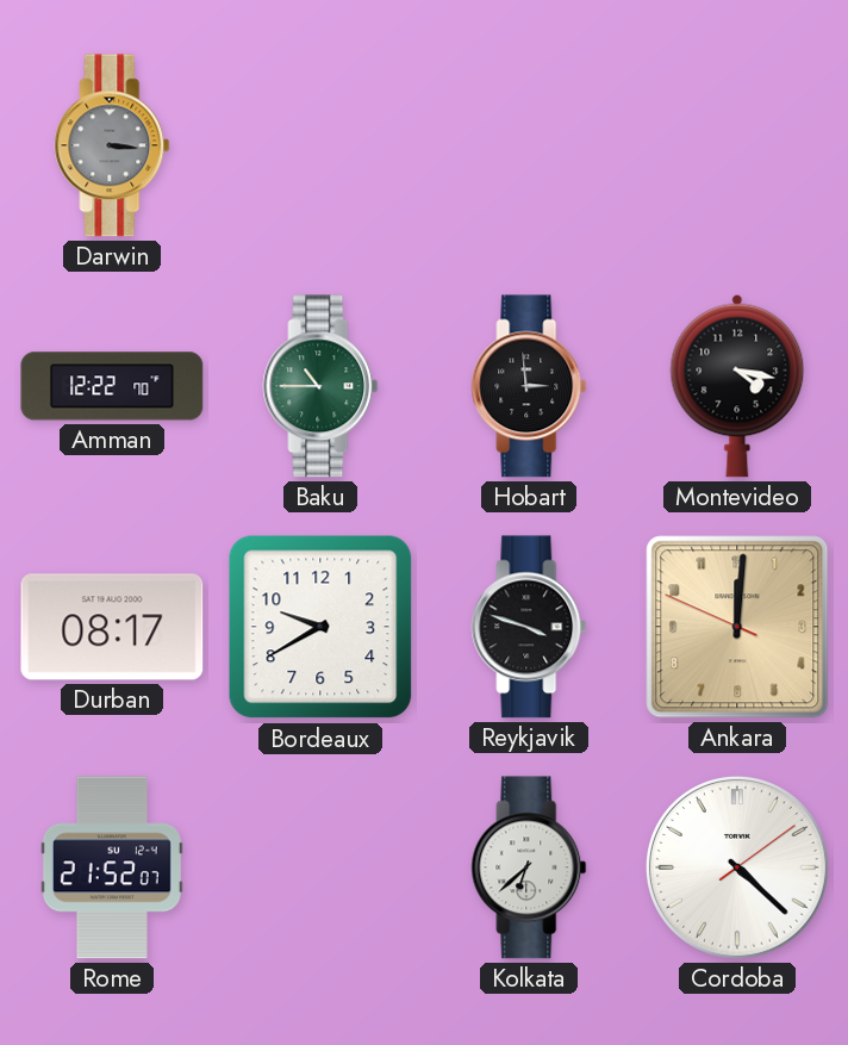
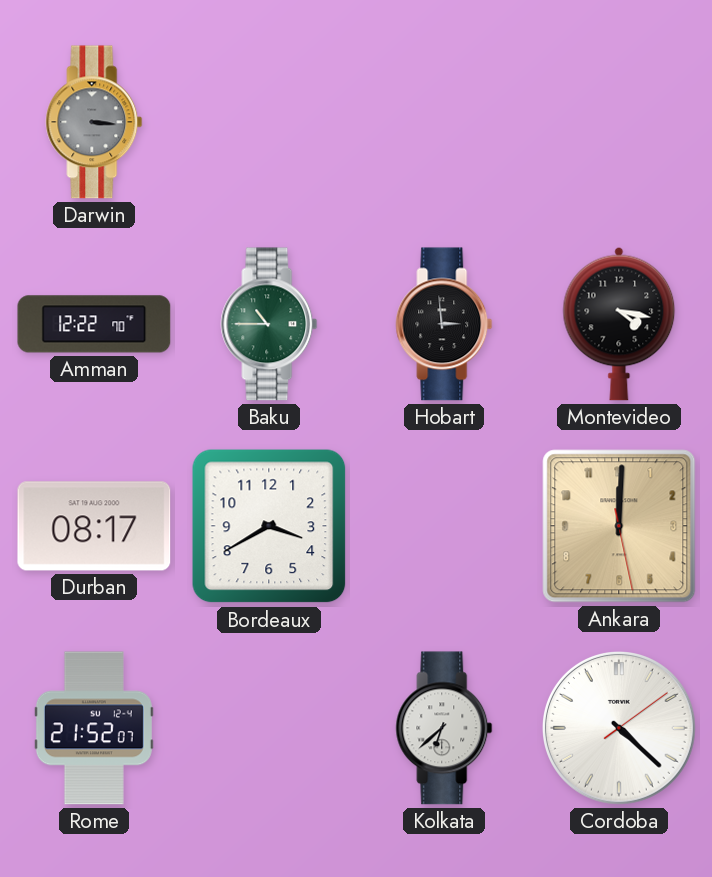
Bordeaux: 9:40 -> 3:40
Reykjavik: 3:48 -> none
Ankara: 12:00:49 -> 12:00:28
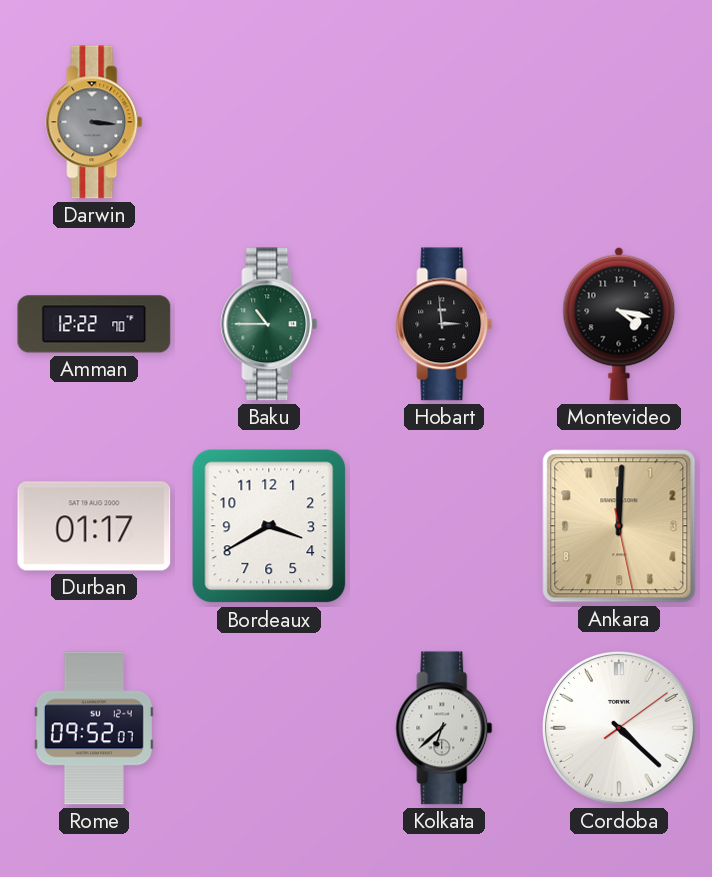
Durban: 08:17 -> 01:17
Rome: 21:52 -> 09:52
